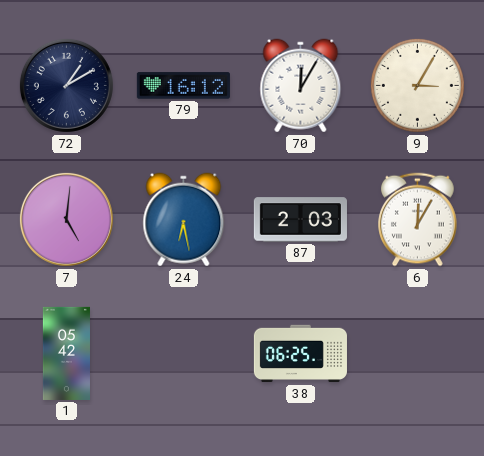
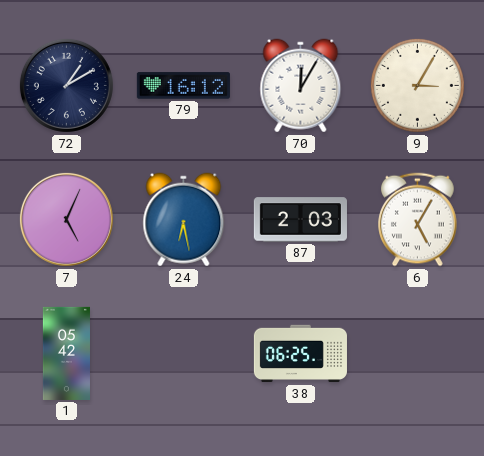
7: 5:01 -> 5:04
6: 12:05 -> 5:05
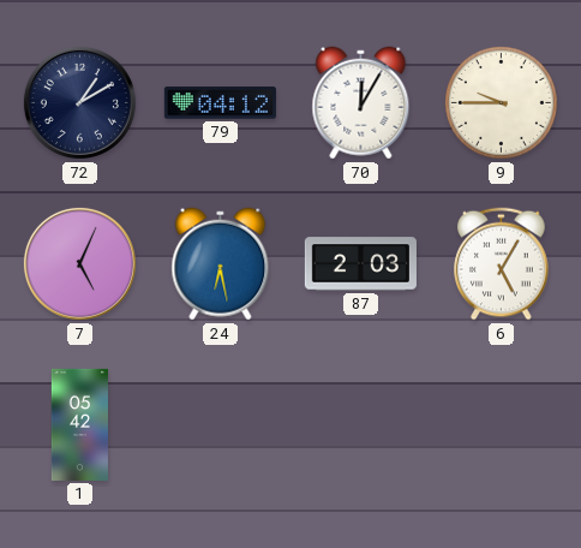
79: 16:12 -> 04:12
9: 3:05 -> 9:45
38: 06:25 -> none
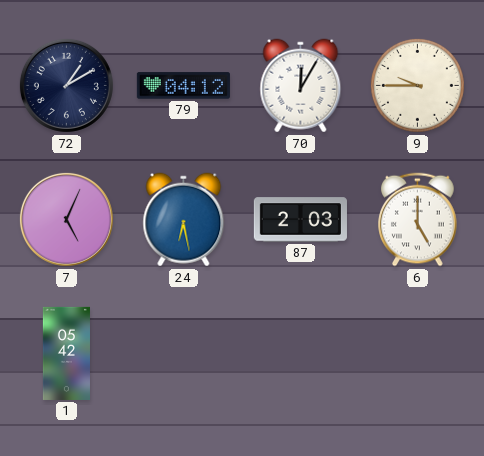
6: 5:05 -> 5:00
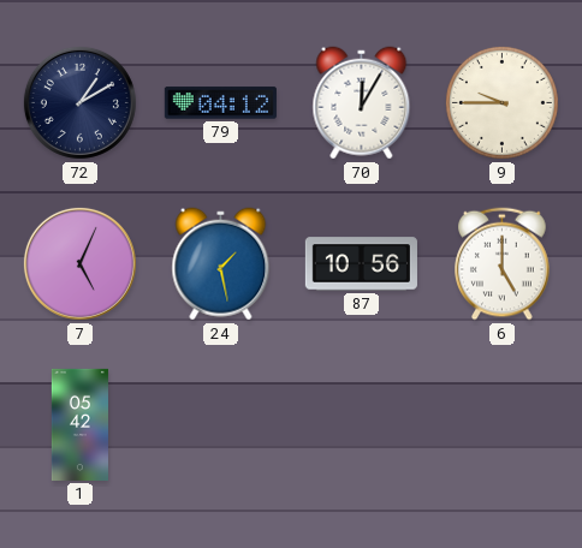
24: 6:28 -> 1:28
87: 2:03 -> 10:56
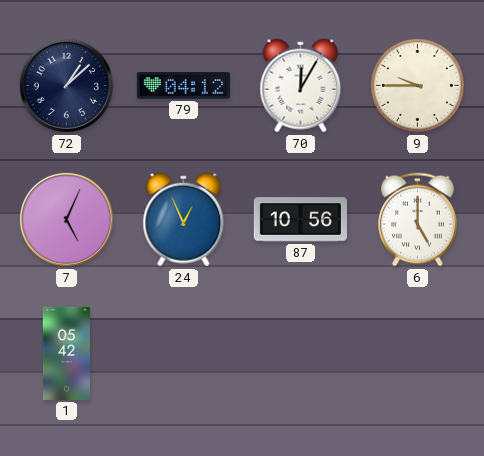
72: 1:10 -> 1:08
24: 1:28 -> 12:56
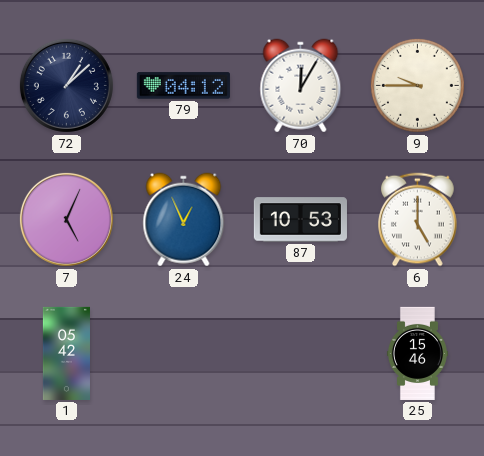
87: 10:56 -> 10:53
25: none -> 15:46
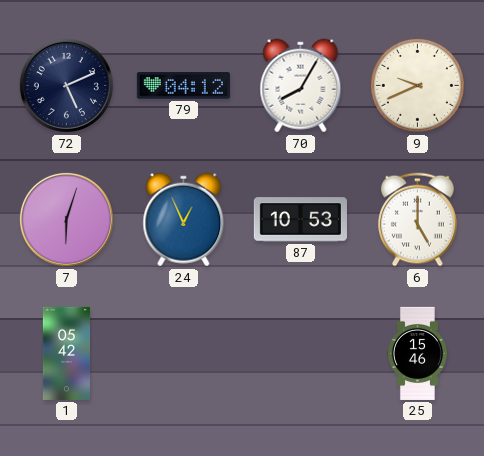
72: 1:08 -> 5:11
70: 12:05 -> 8:05
9: 9:45 -> 9:41
7: 5:04 -> 6:03
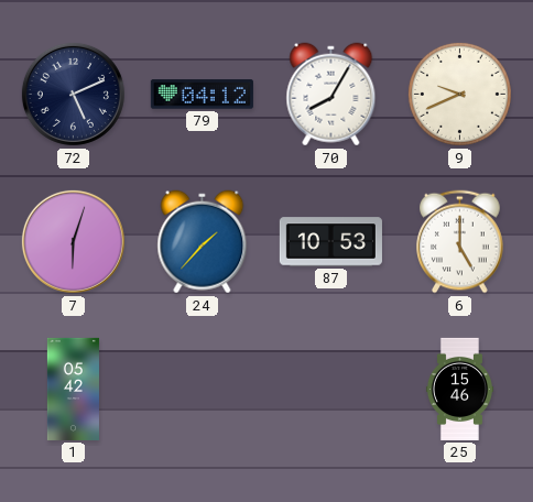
24: 12:56 -> 1:37
